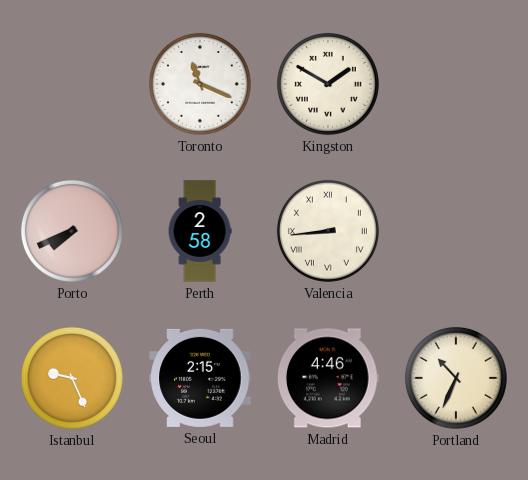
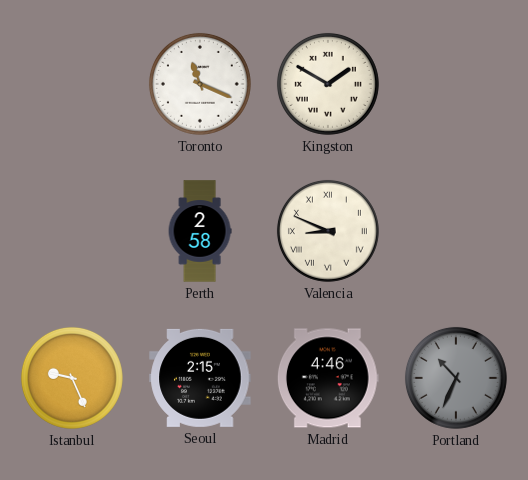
Porto: 7:41 -> none
Valencia: 8:44 -> 8:49
Portland dial: cream -> grey
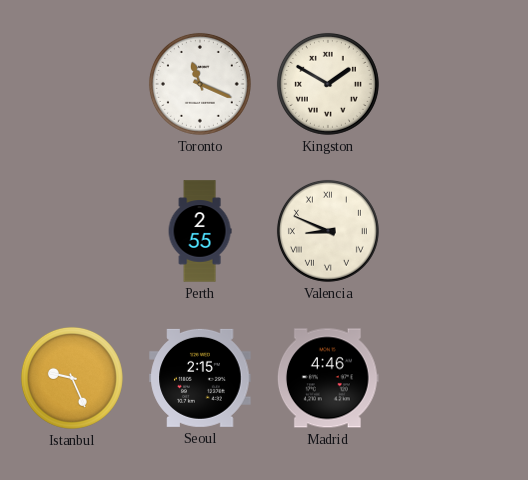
Perth: 2:58 -> 2:55
Portland: 10:34 -> none
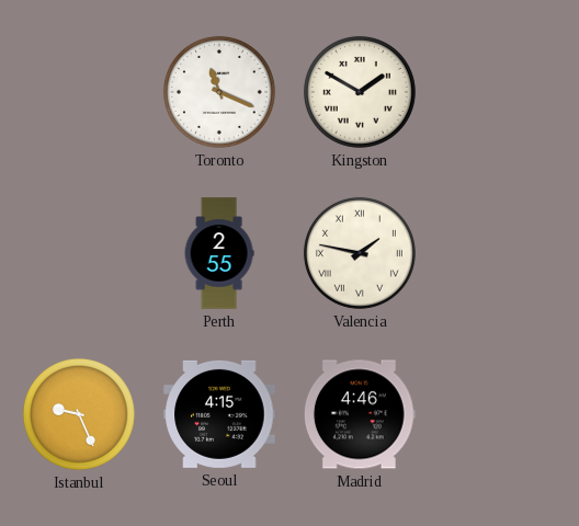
Valencia: 8:49 -> 1:47
Seoul: 2:15 -> 4:15
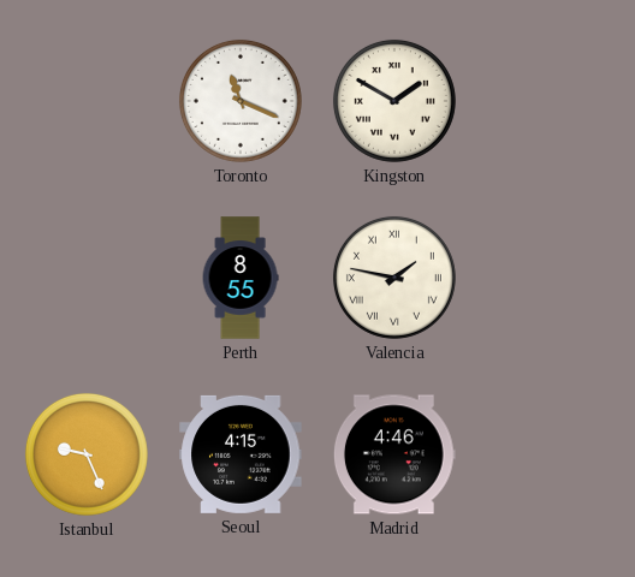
Perth: 2:55 -> 8:55
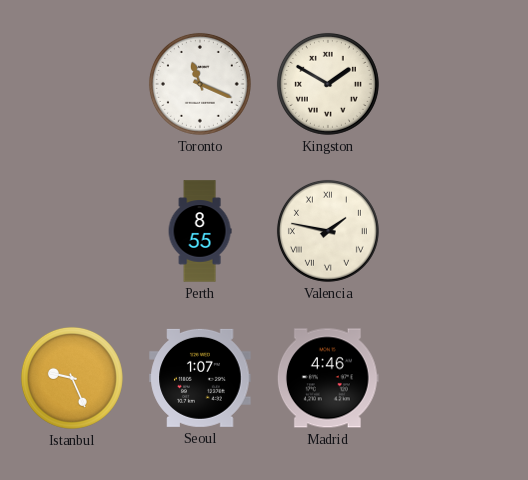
Seoul: 4:15 -> 1:07
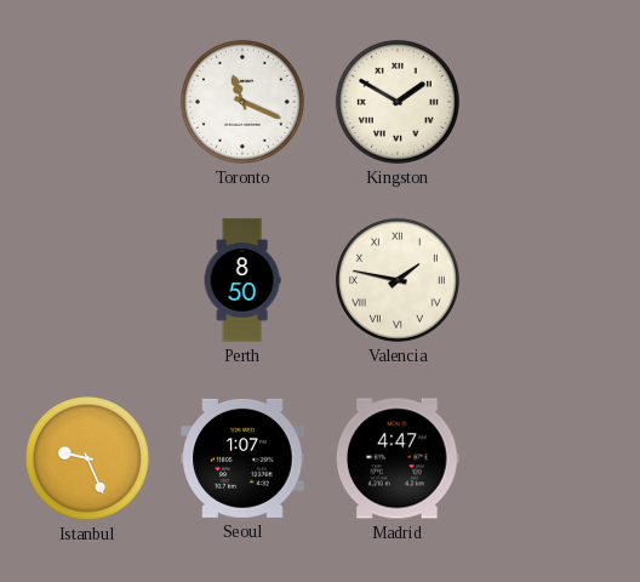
Perth: 8:55 -> 8:50
Madrid: 4:46 -> 4:47
